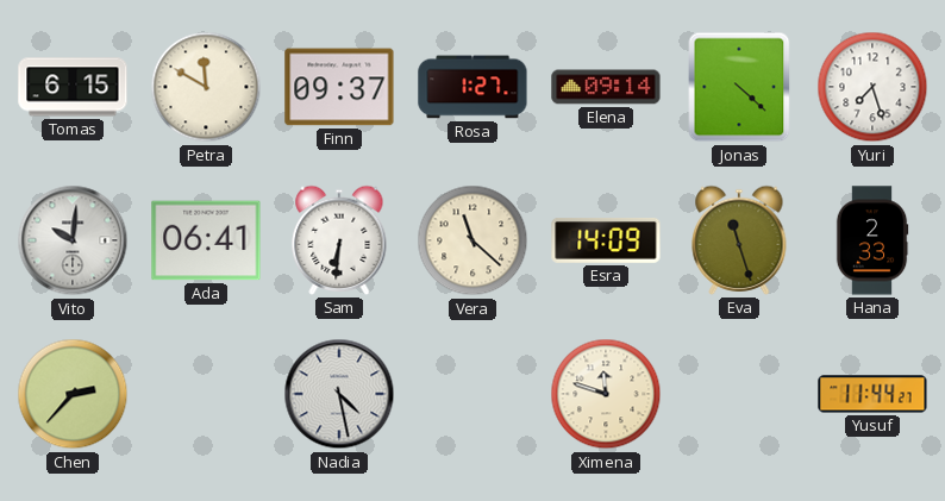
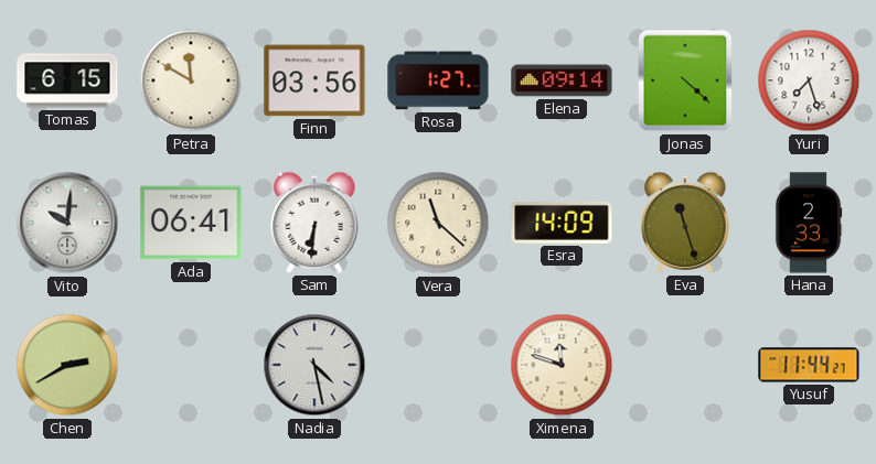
Finn: 09:37 -> 03:56
Chen: 2:37 -> 2:40
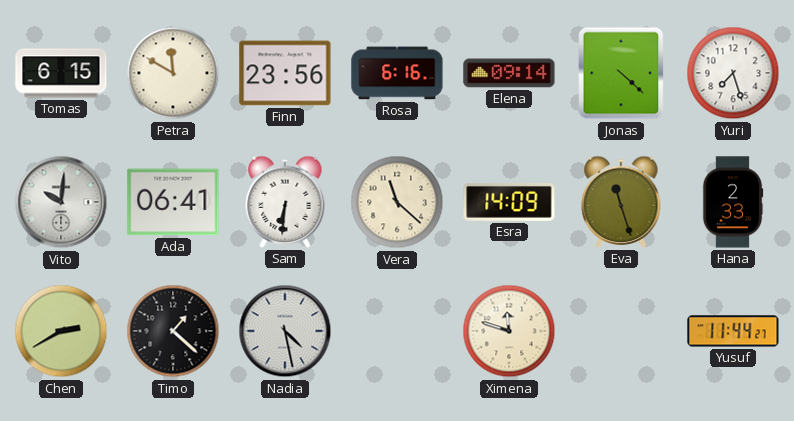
Finn: 03:56 -> 23:56
Rosa: 1:27 -> 6:16
Timo: none -> 1:22
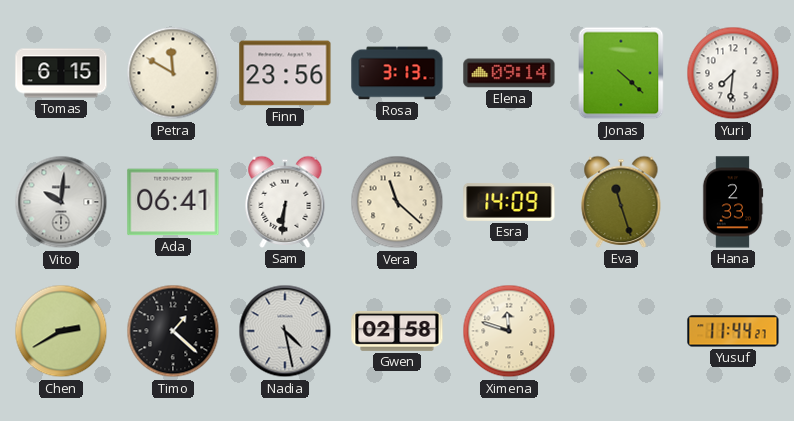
Rosa: 6:16 -> 3:13
Yuri: 7:27 -> 7:31
Gwen: none -> 02:58
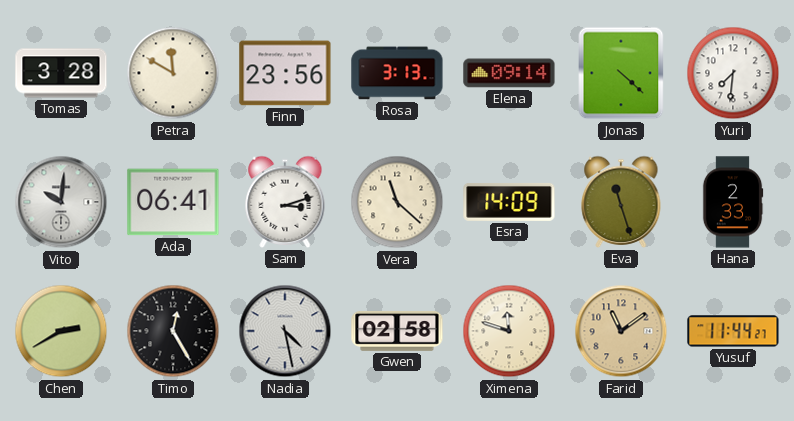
Tomas: 6:15 -> 3:28
Sam: 6:31 -> 3:12
Timo: 1:22 -> 12:25
Farid: none -> 11:09
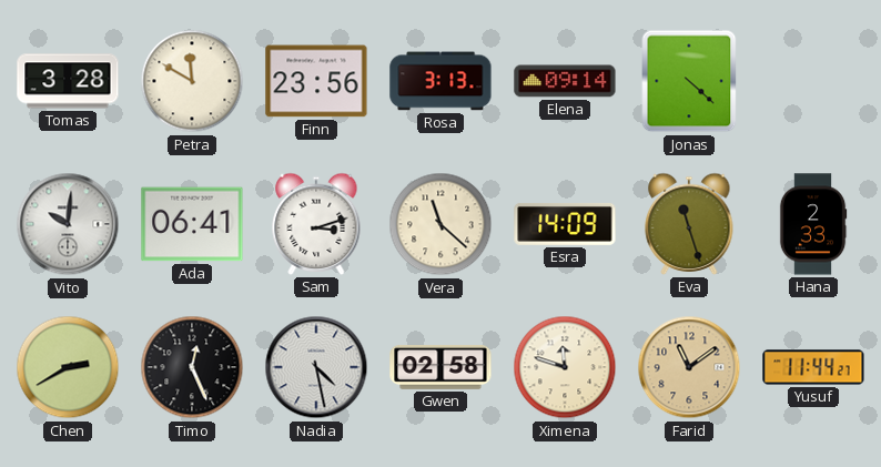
Yuri: 7:31 -> none
Timo: 12:25 -> 12:26
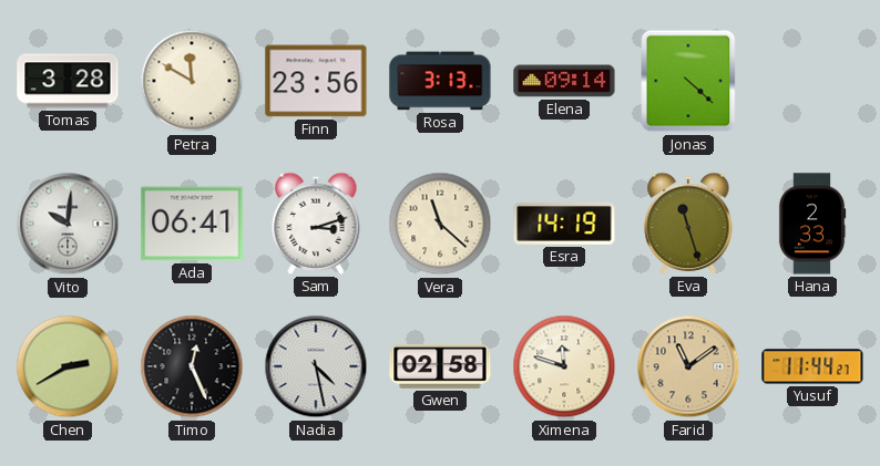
Esra: 14:09 -> 14:19
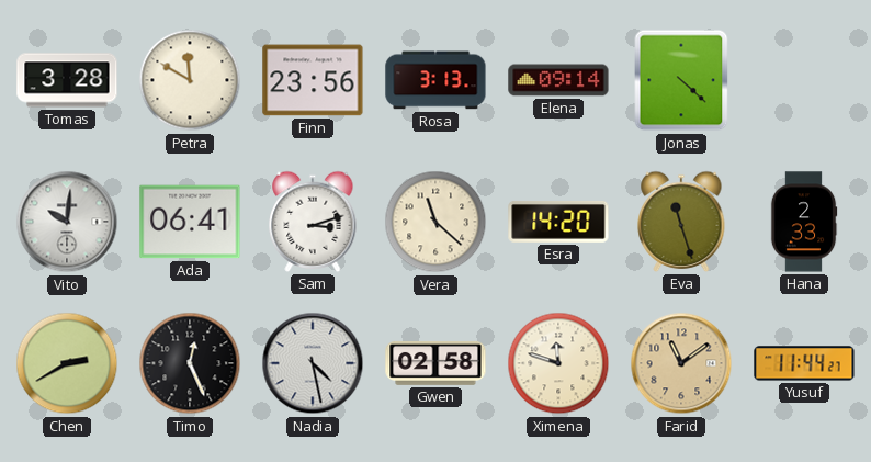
Esra: 14:19 -> 14:20
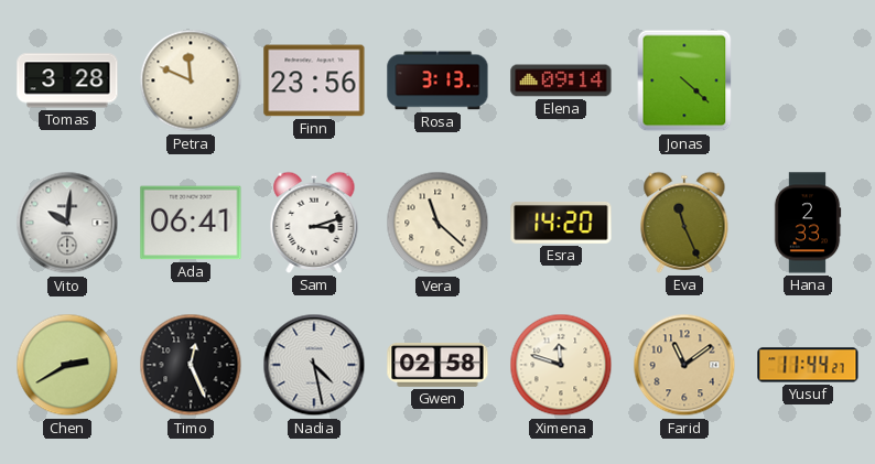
Petra: 11:50 -> 11:49
Eva: 11:27 -> 11:26
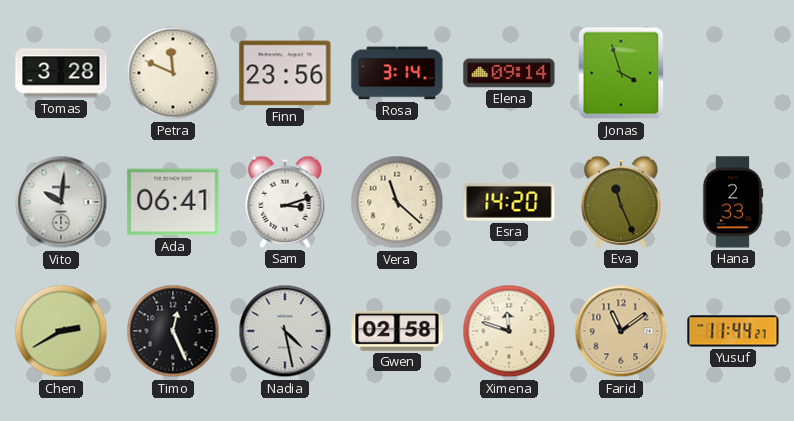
Rosa: 3:13 -> 3:14
Jonas: 4:22 -> 3:57
